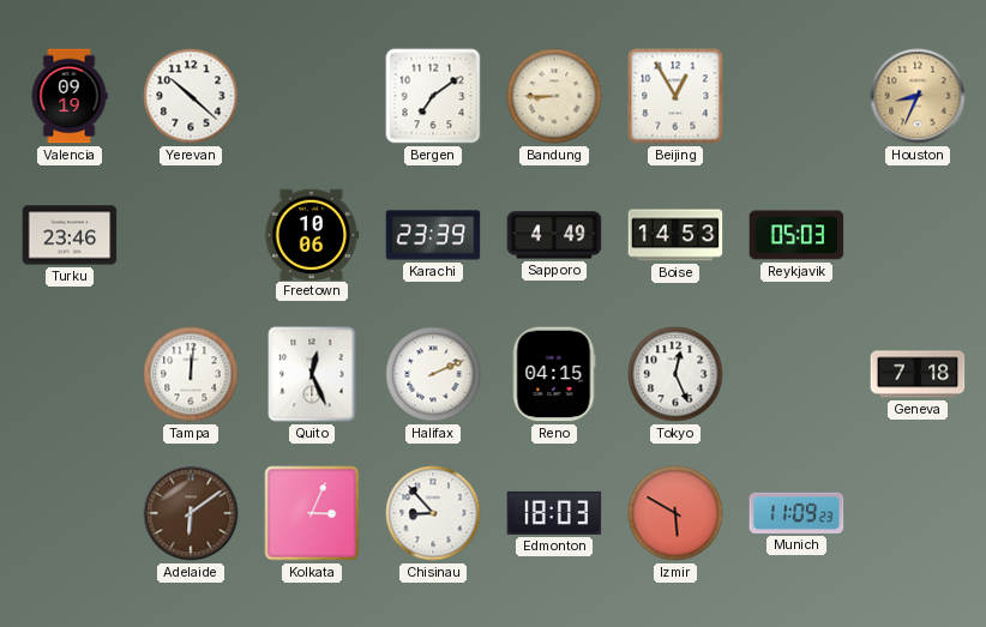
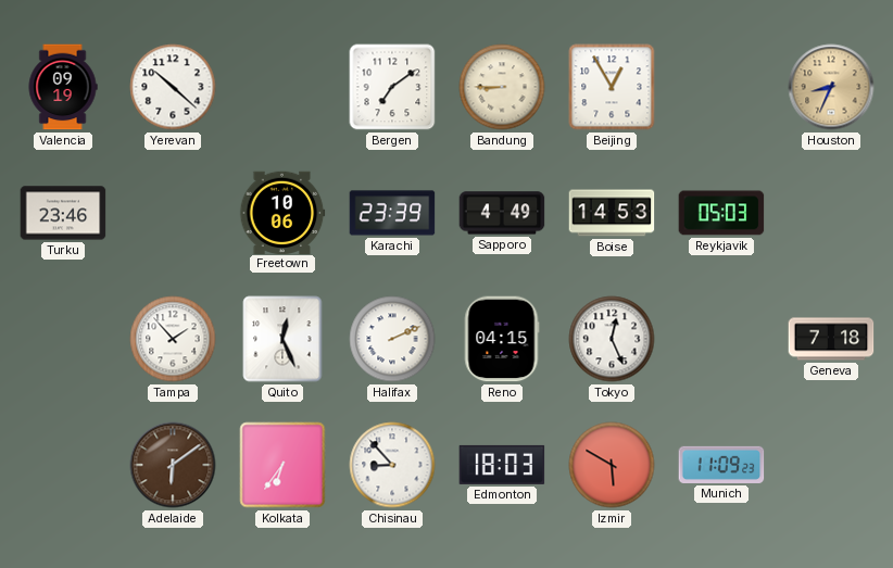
Tampa: 12:01 -> 1:53
Kolkata: 3:04 -> 6:36
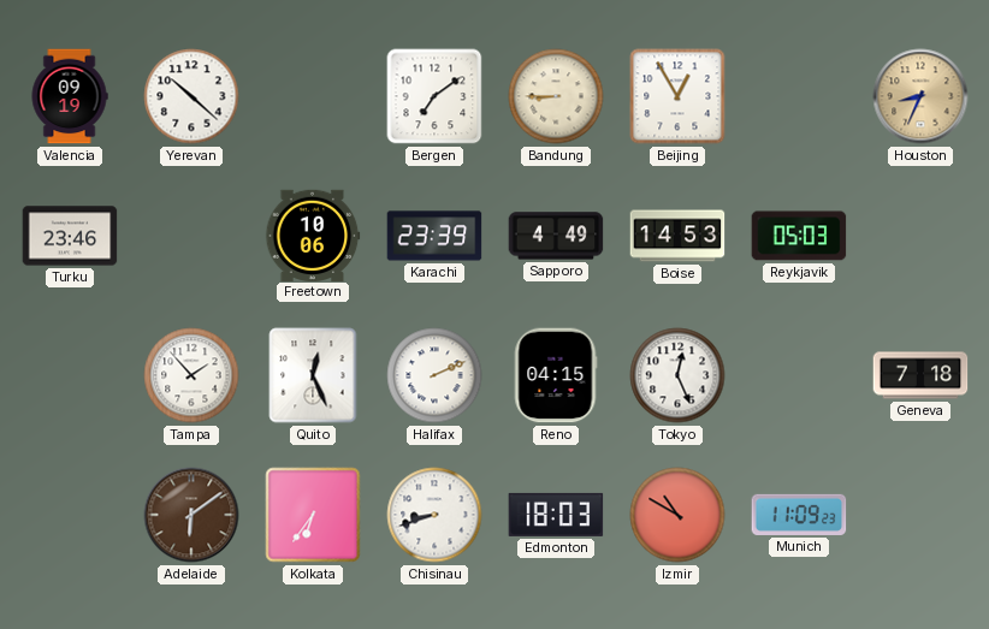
Chisinau: 8:53 -> 8:42
Izmir: 5:50 -> 10:50
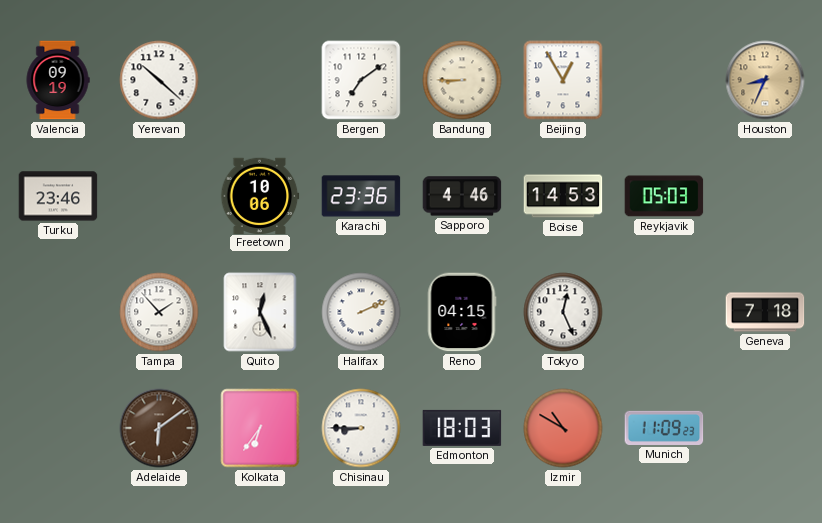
Karachi: 23:39 -> 23:36
Sapporo: 4:49 -> 4:46
Chisinau: 8:42 -> 8:45
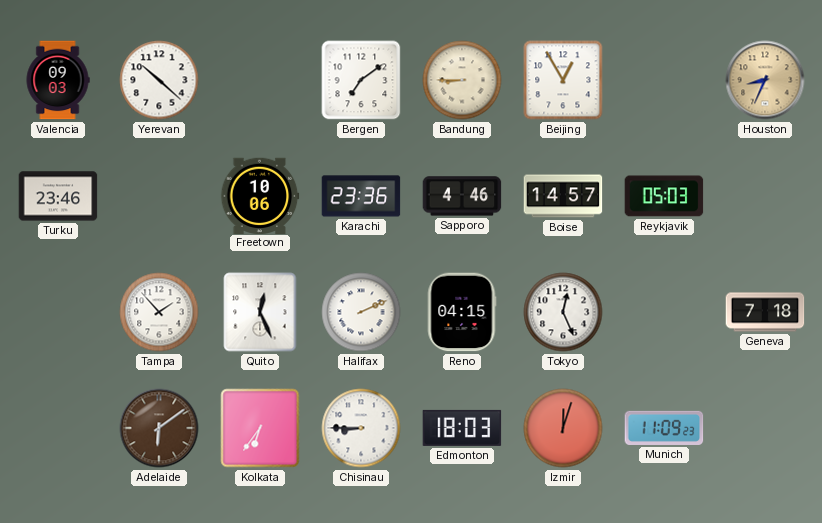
Valencia: 09:19 -> 09:03
Boise: 14:53 -> 14:57
Izmir: 10:50 -> 12:03
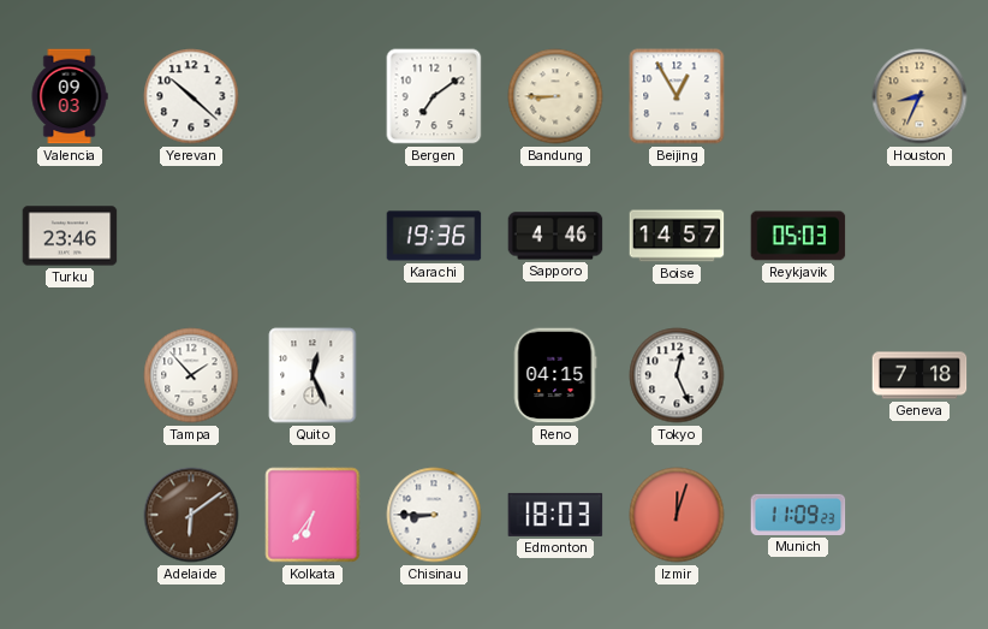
Freetown: 10:06 -> none
Karachi: 23:36 -> 19:36
Halifax: 2:11 -> none
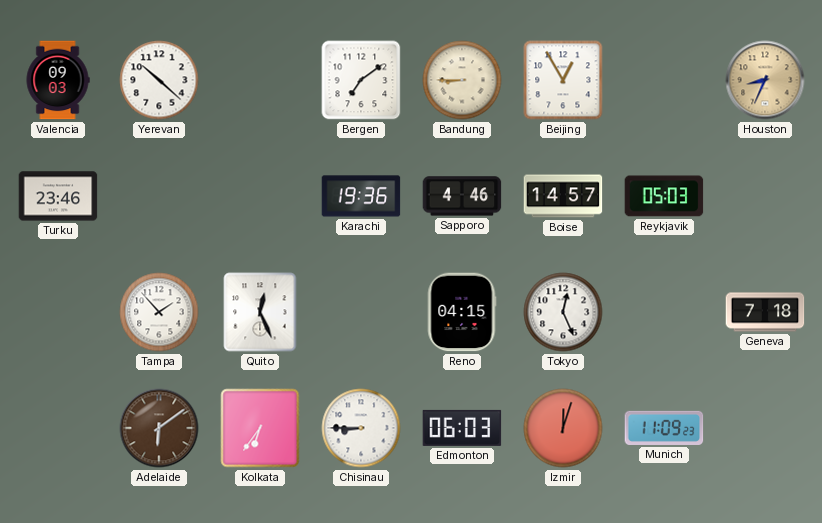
Edmonton: 18:03 -> 06:03
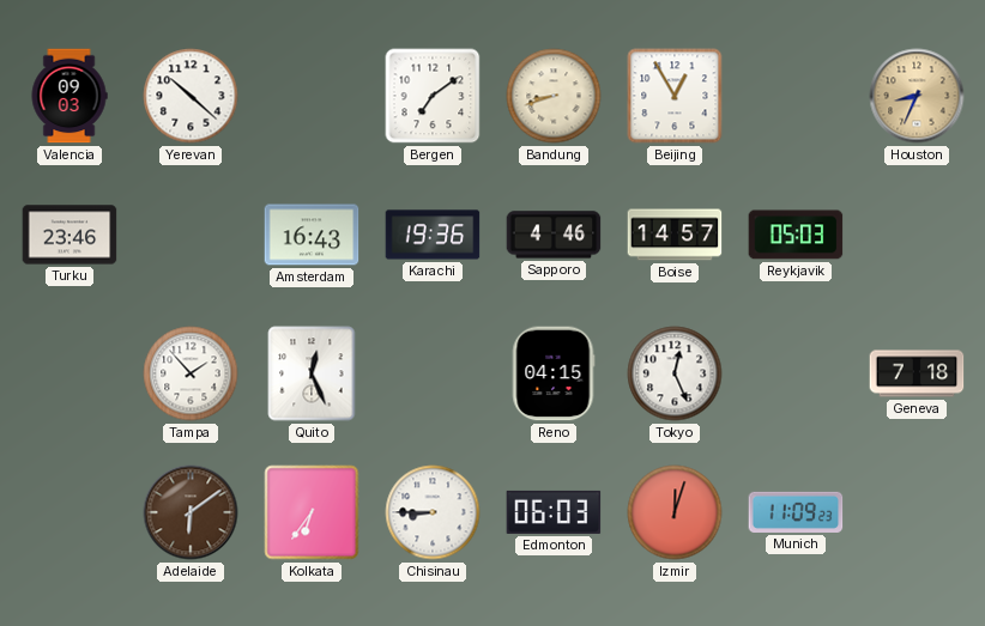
Bandung: 8:45 -> 8:42
Amsterdam: none -> 16:43
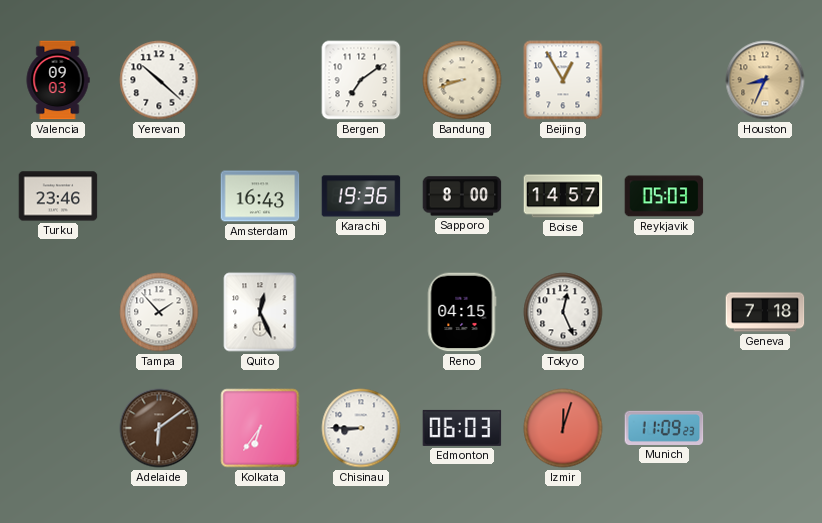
Sapporo: 4:46 -> 8:00
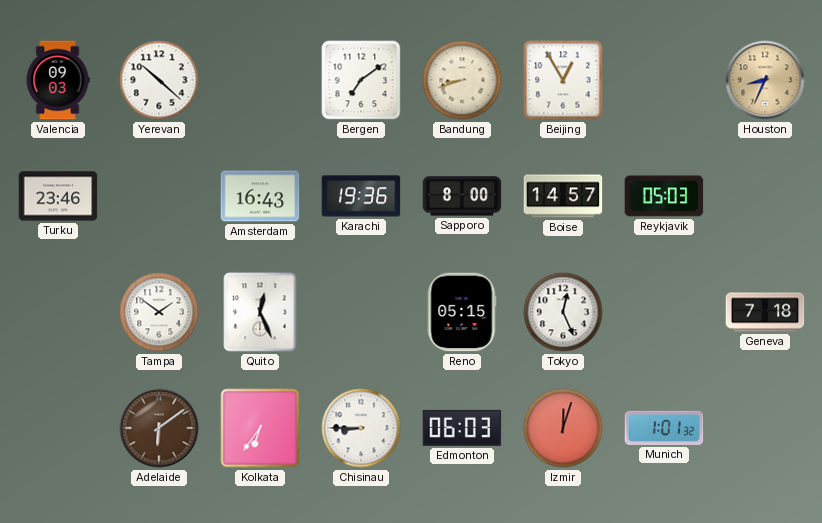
Tampa: 1:53 -> 1:51
Reno: 04:15 -> 05:15
Munich: 11:09 -> 1:01
